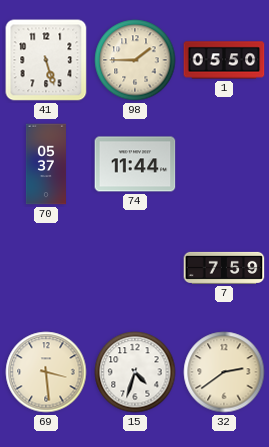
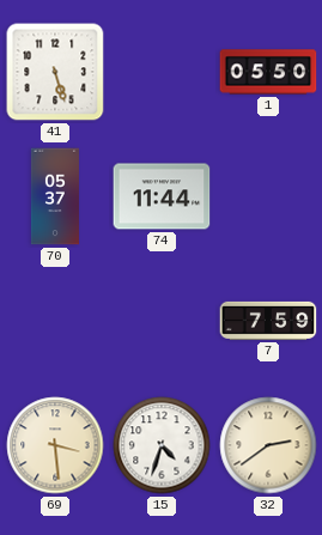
98: 1:45 -> none
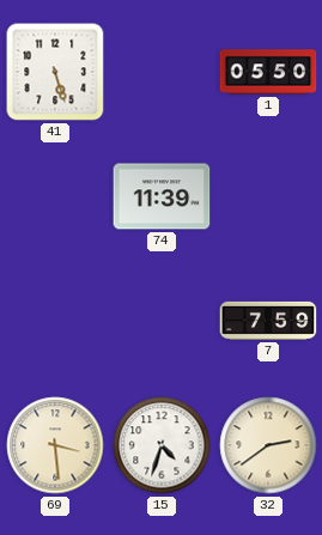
70: 05:37 -> none
74: 11:44 -> 11:39
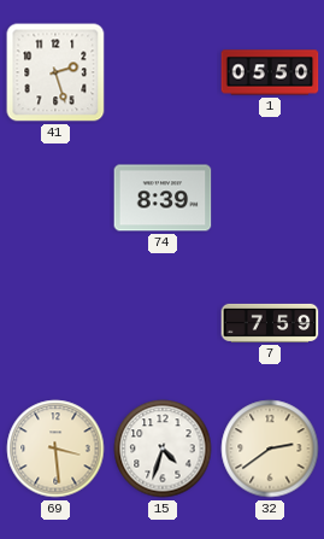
41: 5:27 -> 2:27
74: 11:39 -> 8:39
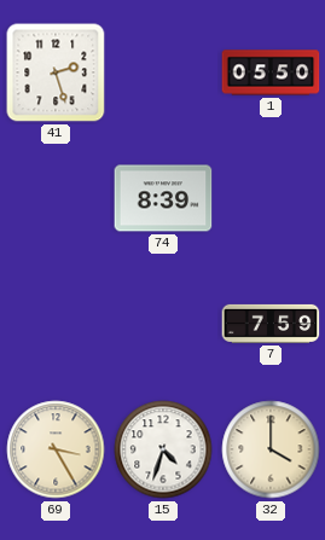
69: 3:29 -> 3:25
32: 2:39 -> 4:00
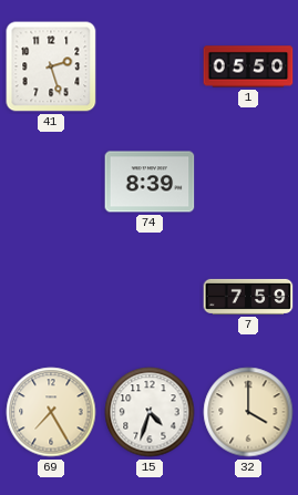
69: 3:25 -> 7:25
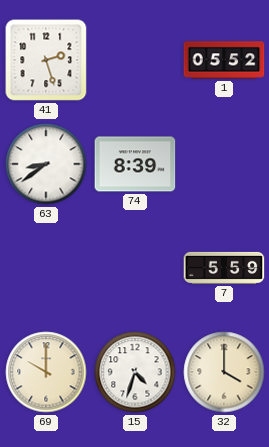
1: 05:50 -> 05:52
63: none -> 8:39
7: 7:59 -> 5:59
69: 7:25 -> 10:00
